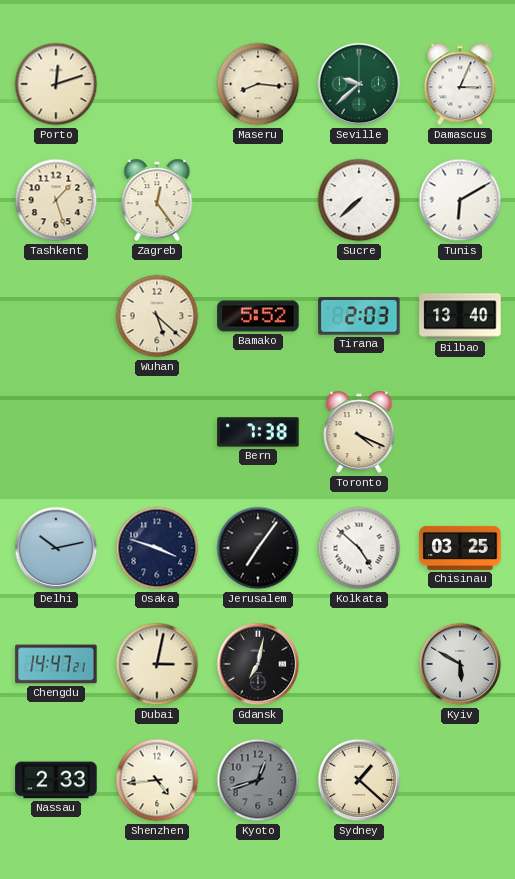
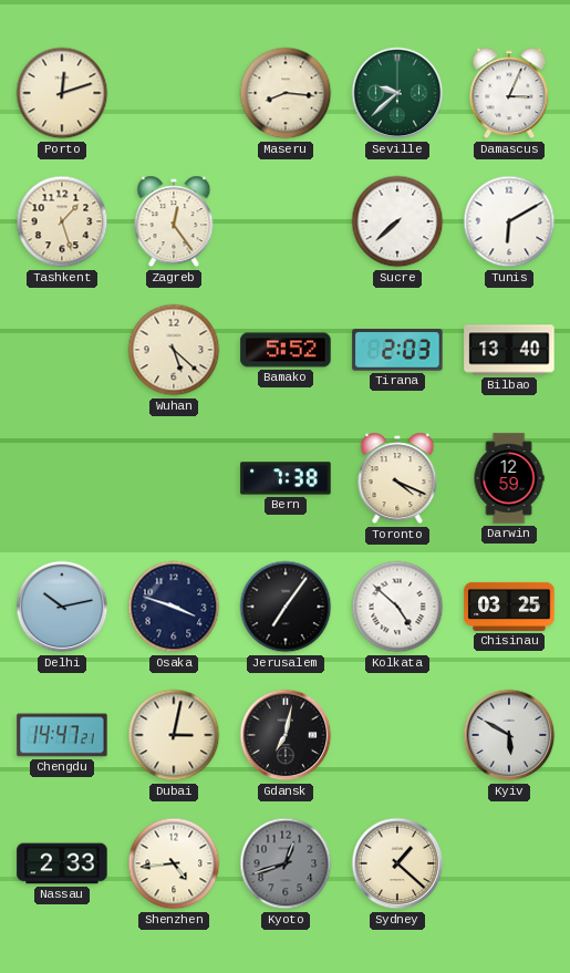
Darwin: none -> 12:59
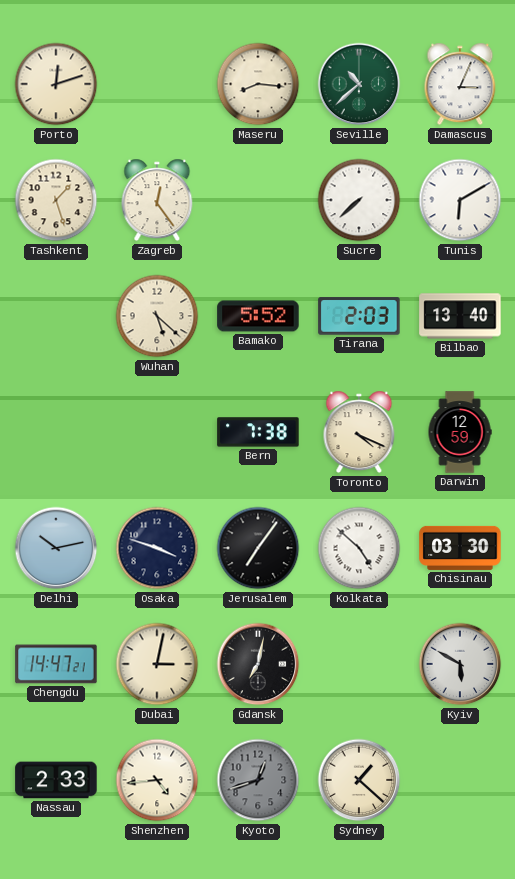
Seville: 9:38 -> 10:38
Chisinau: 03:25 -> 03:30
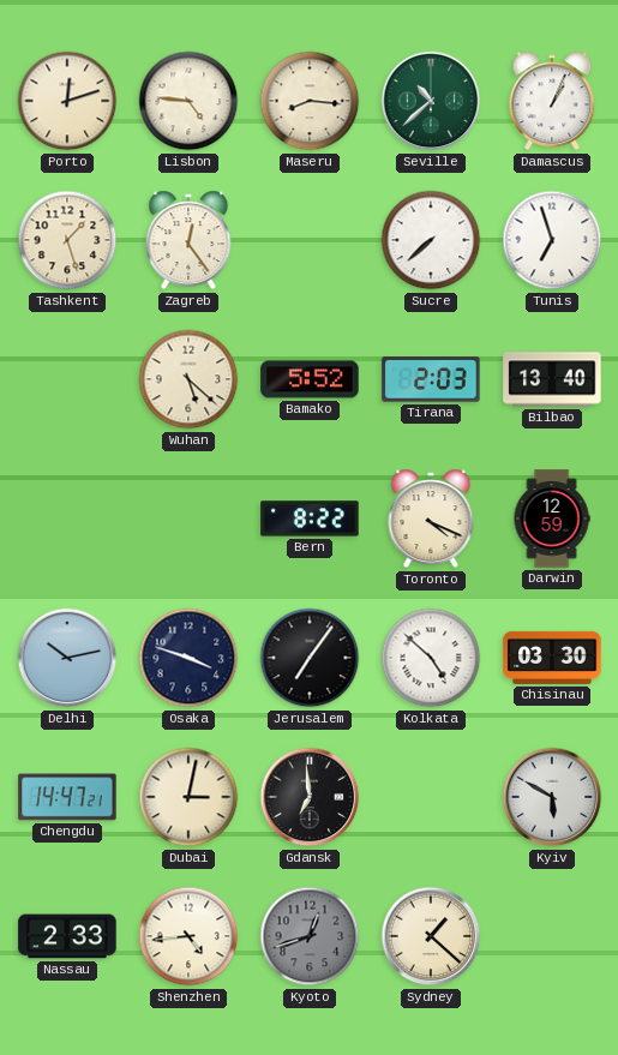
Lisbon: none -> 4:46
Damascus: 3:04 -> 1:04
Tunis: 6:10 -> 6:57
Bern: 7:38 -> 8:22
Gdansk: 7:02 -> 6:59
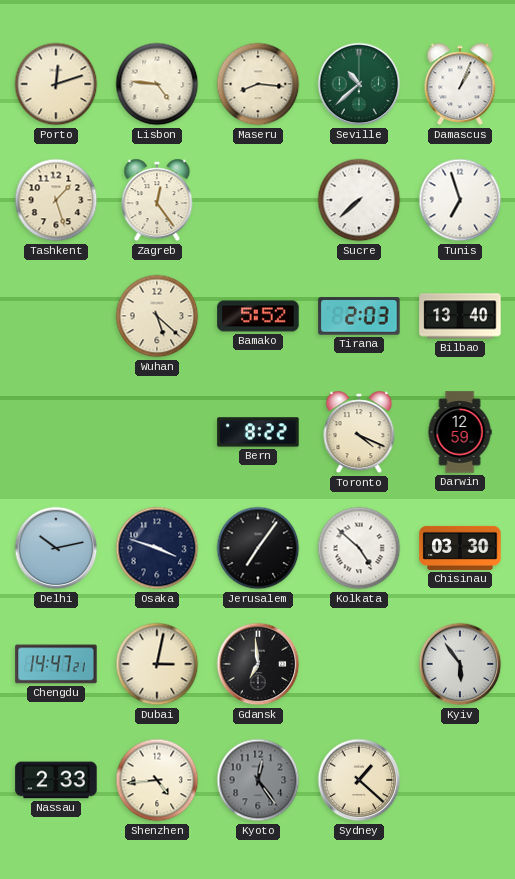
Kyiv: 5:50 -> 5:54
Kyoto: 12:42 -> 12:24
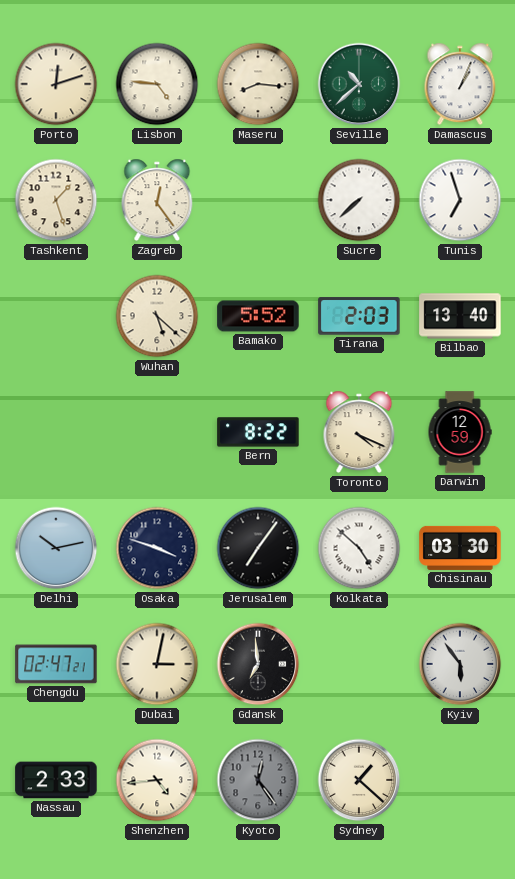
Chengdu: 14:47 -> 02:47
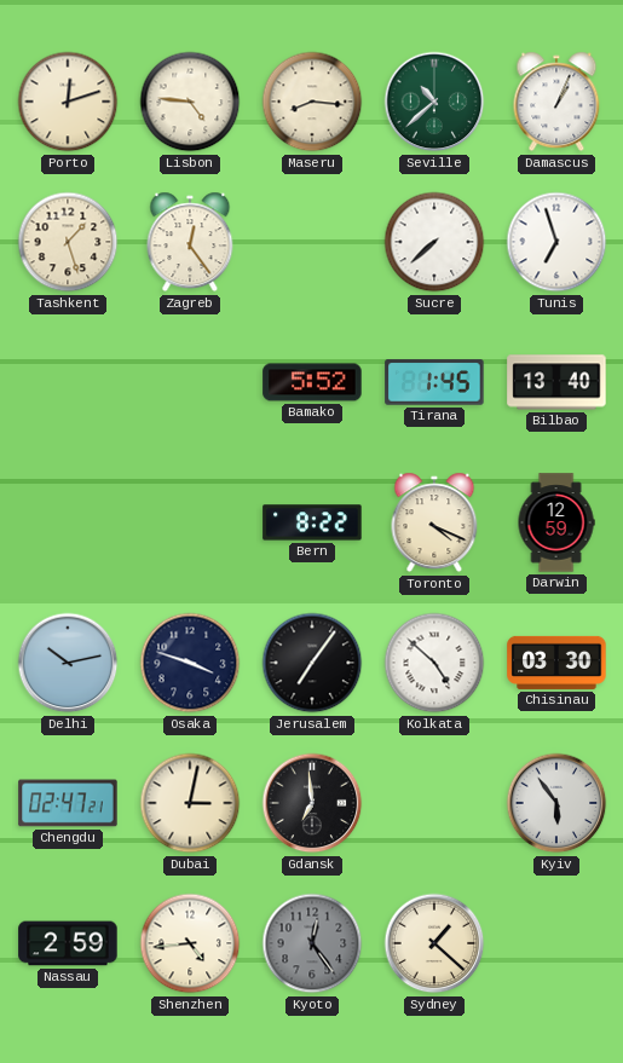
Wuhan: 5:22 -> none
Tirana: 2:03 -> 1:45
Nassau: 2:33 -> 2:59
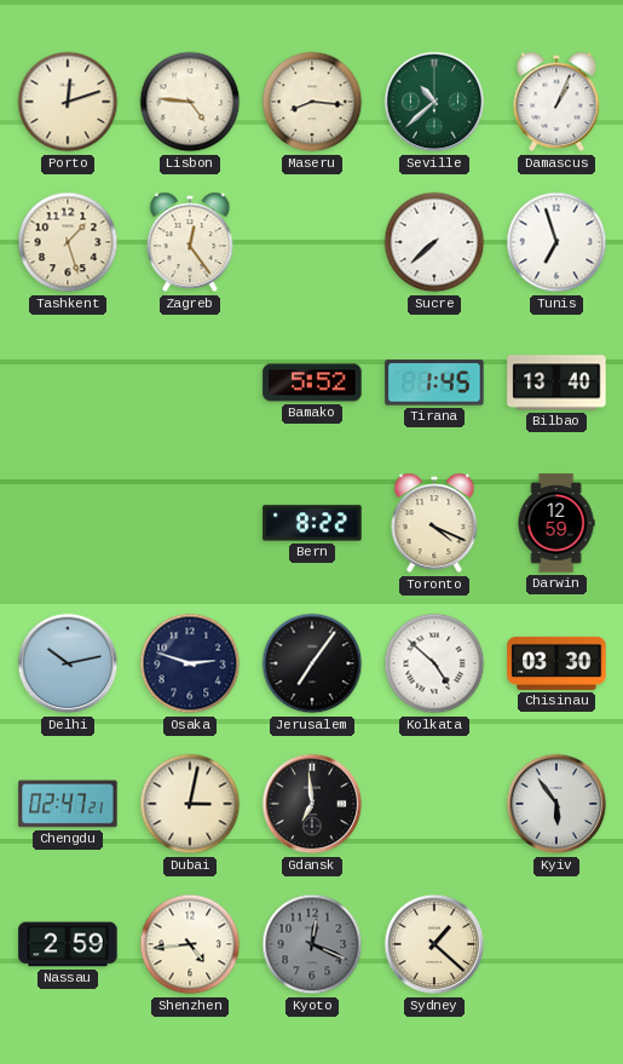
Osaka: 3:48 -> 2:48
Kyoto: 12:24 -> 12:19
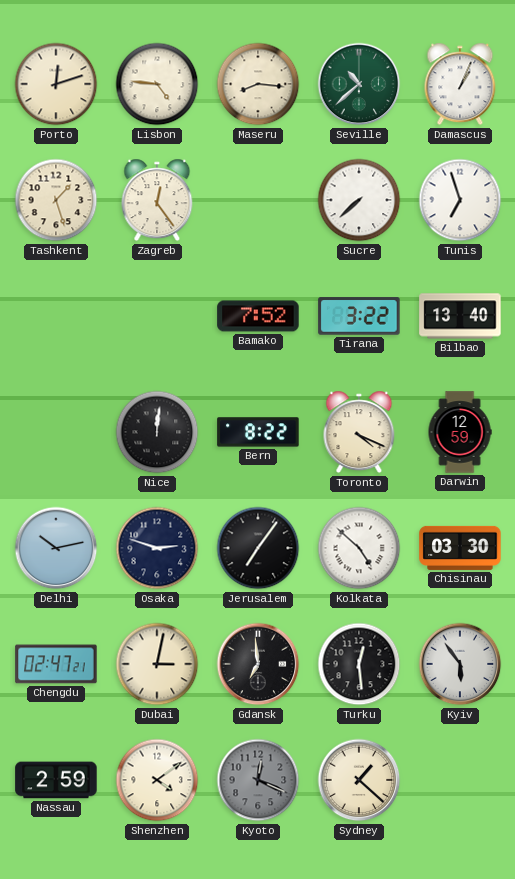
Bamako: 5:52 -> 7:52
Tirana: 1:45 -> 3:22
Nice: none -> 12:01
Turku: none -> 12:29
Shenzhen: 4:44 -> 4:09
